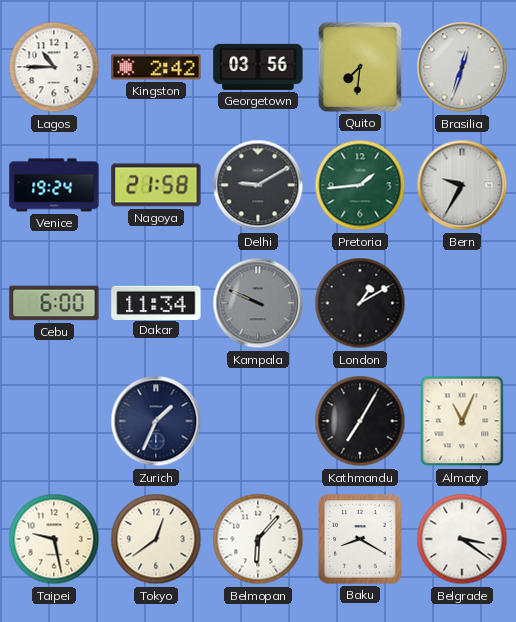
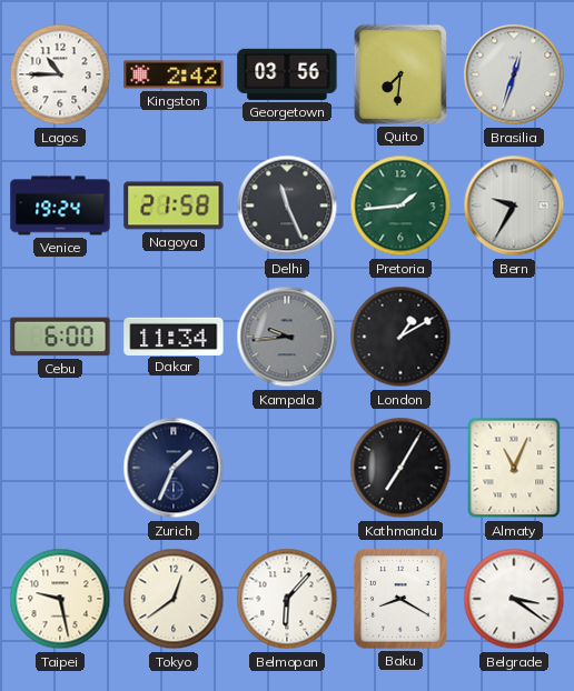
Delhi: 9:10 -> 11:26
Kampala: 9:49 -> 9:44
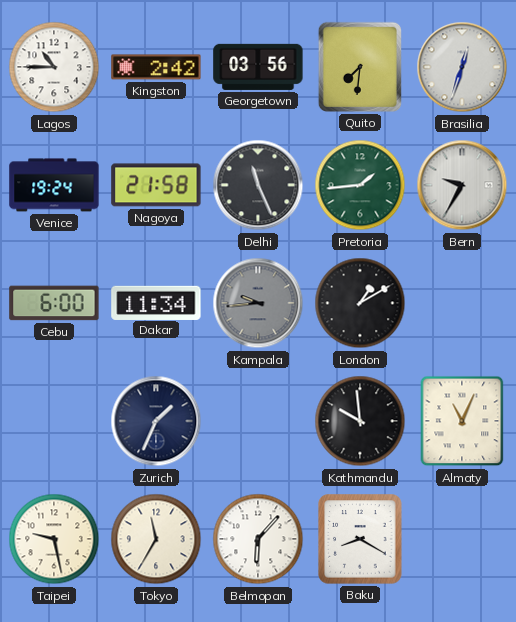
Kathmandu: 7:05 -> 9:59
Tokyo: 12:39 -> 11:35
Belgrade: 3:21 -> none
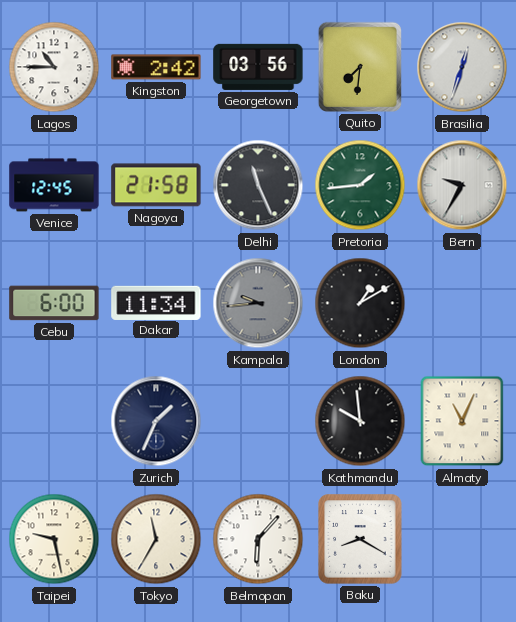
Venice: 19:24 -> 12:45
